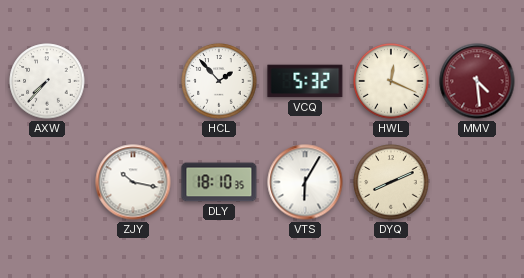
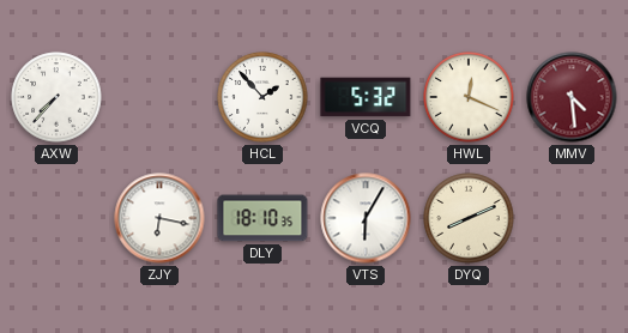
ZJY: 10:17 -> 6:17
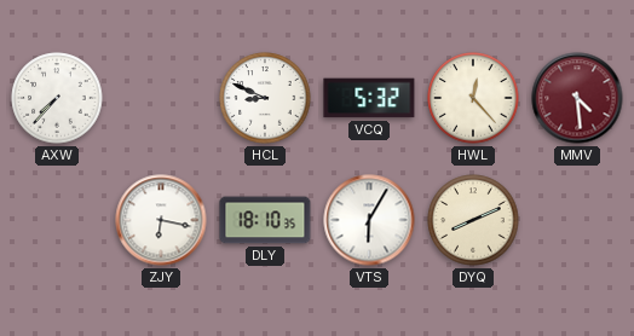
HCL: 1:53 -> 8:49
HWL: 12:19 -> 12:23
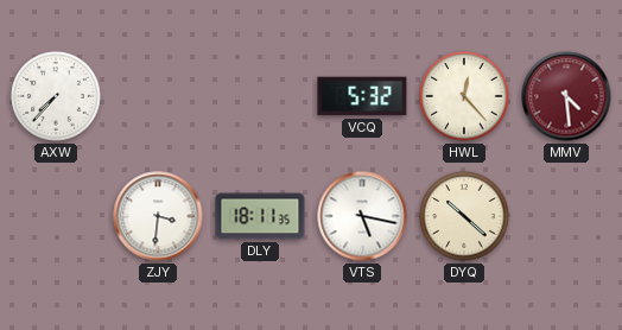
HCL: 8:49 -> none
ZJY: 6:17 -> 3:31
DLY: 18:10 -> 18:11
VTS: 6:05 -> 5:17
DYQ: 8:11 -> 10:22
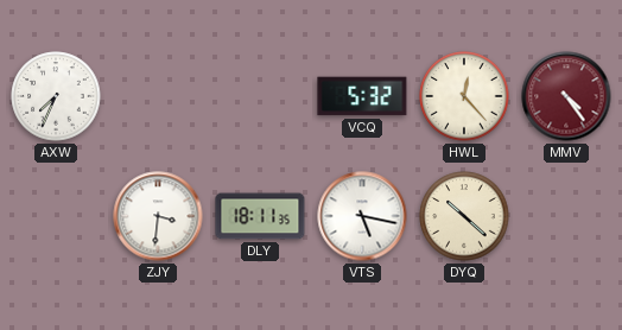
AXW: 7:37 -> 7:34
MMV: 4:29 -> 4:24
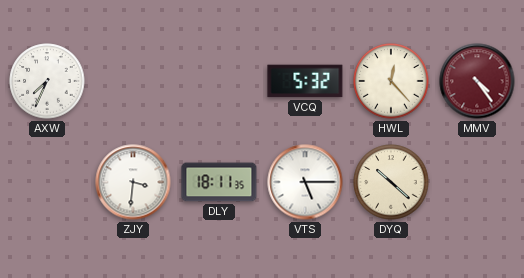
VTS: 5:17 -> 5:15
